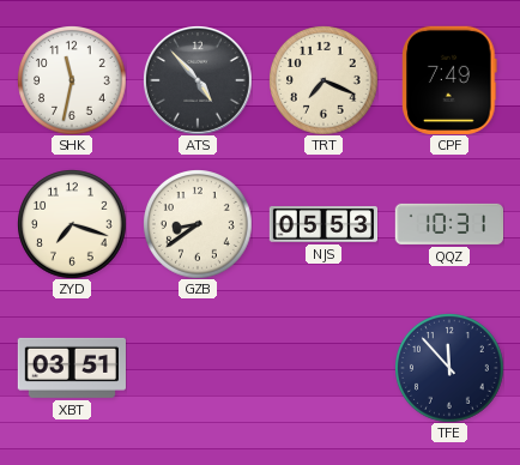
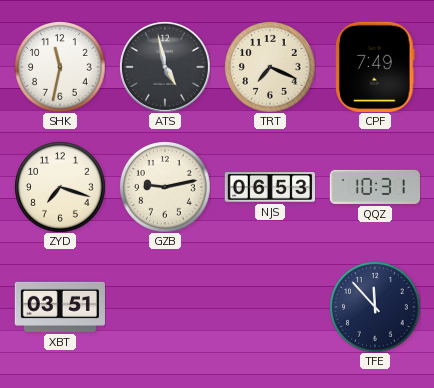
ATS: 4:53 -> 4:58
GZB: 8:39 -> 9:13
NJS: 05:53 -> 06:53
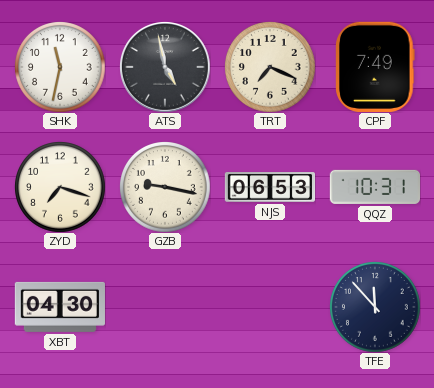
GZB: 9:13 -> 9:17
XBT: 03:51 -> 04:30
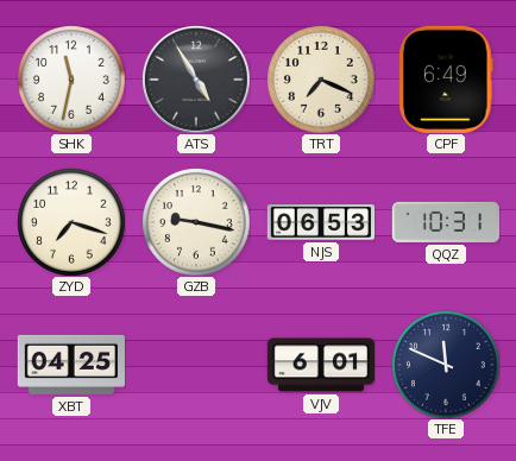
ATS: 4:58 -> 4:55
CPF: 7:49 -> 6:49
XBT: 04:30 -> 04:25
VJV: none -> 6:01
TFE: 11:53 -> 11:49
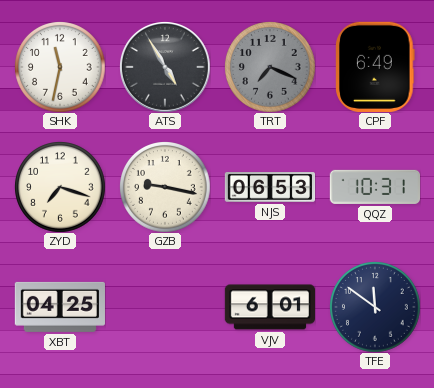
TRT dial: cream -> grey
TFE: 11:49 -> 11:51
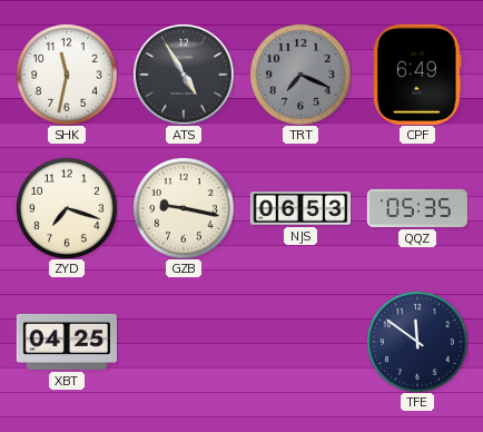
QQZ: 10:31 -> 05:35
VJV: 6:01 -> none
